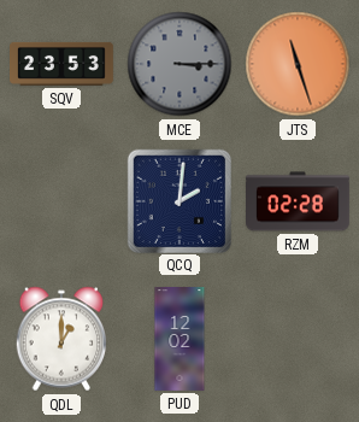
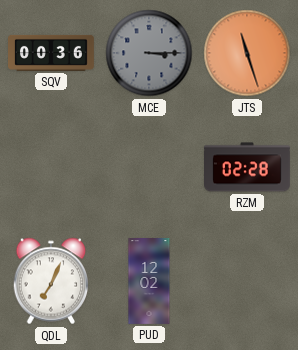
SQV: 23:53 -> 00:36
QCQ: 2:01 -> none
QDL: 1:00 -> 7:04
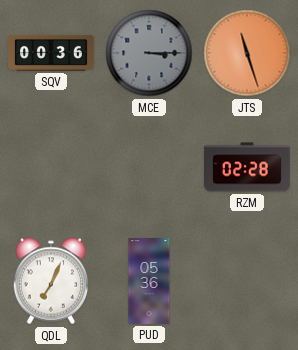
PUD: 12:02 -> 05:36
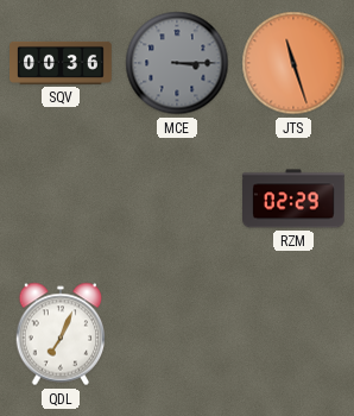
RZM: 02:28 -> 02:29
PUD: 05:36 -> none
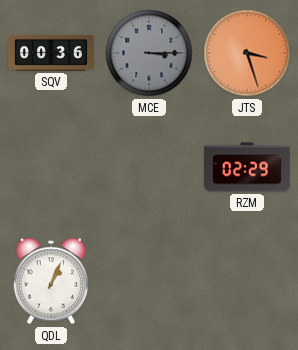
JTS: 11:27 -> 3:27
QDL: 7:04 -> 1:04
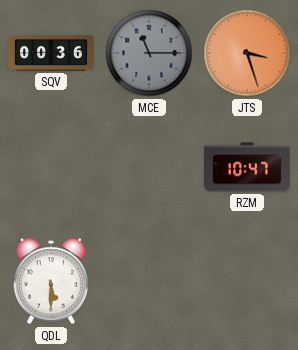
MCE: 3:15 -> 11:15
RZM: 02:29 -> 10:47
QDL: 1:04 -> 5:30
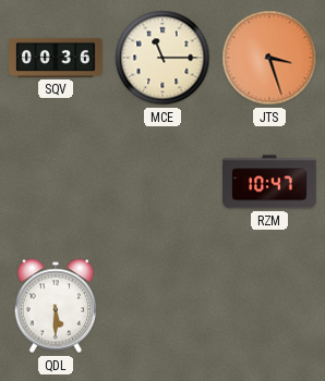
MCE dial: grey -> cream
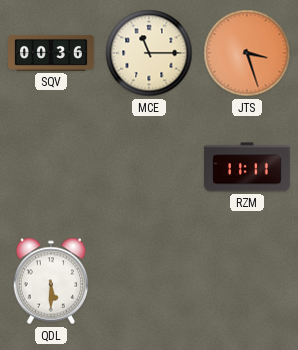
RZM: 10:47 -> 11:11
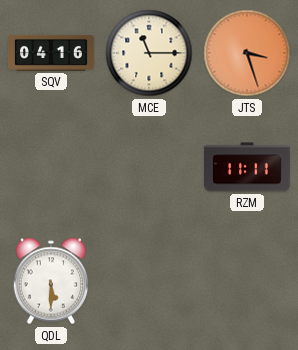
SQV: 00:36 -> 04:16
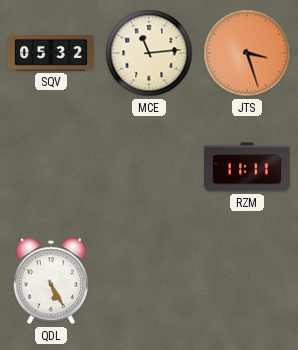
SQV: 04:16 -> 05:32
MCE: 11:15 -> 11:14
QDL: 5:30 -> 5:25
